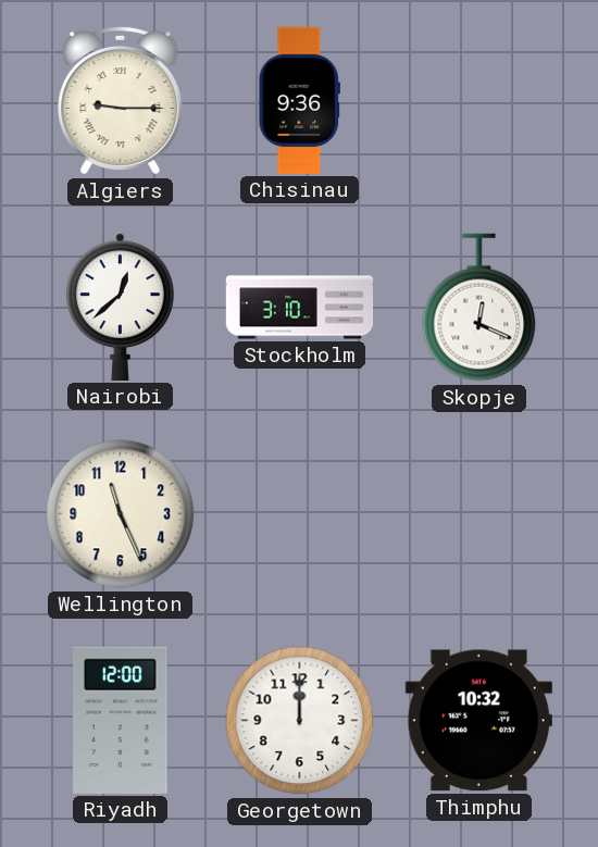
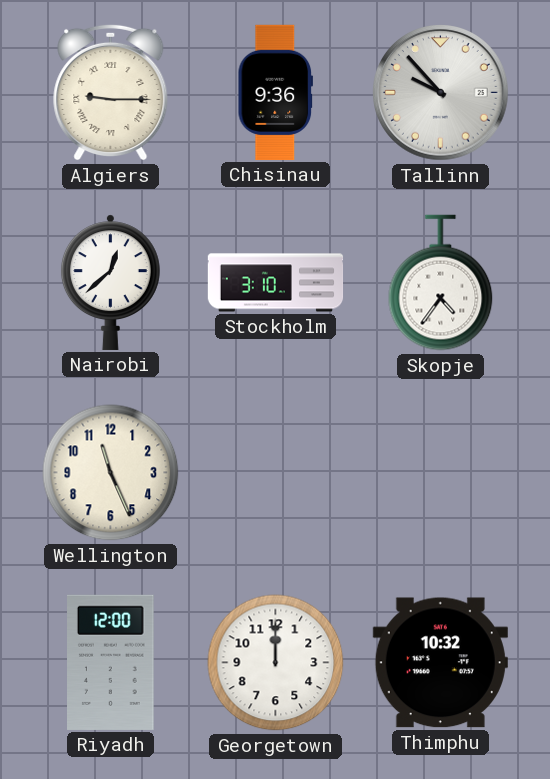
Tallinn: none -> 9:53
Skopje: 12:19 -> 4:36
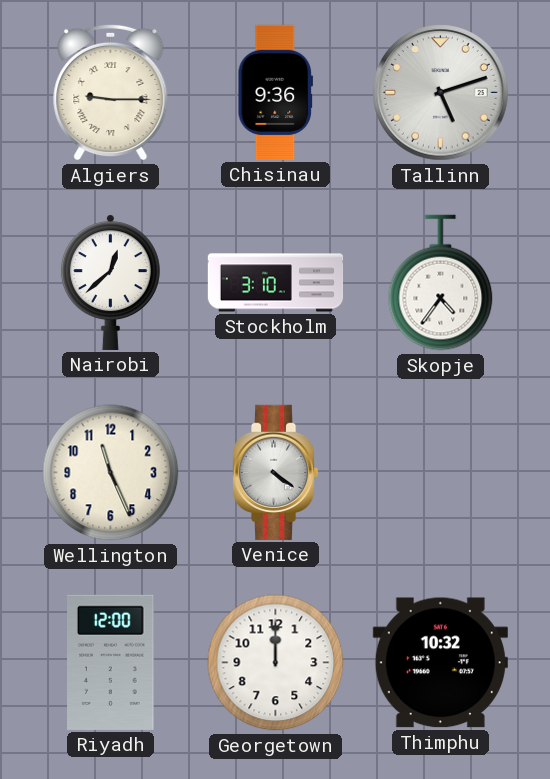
Tallinn: 9:53 -> 5:12
Venice: none -> 4:21
